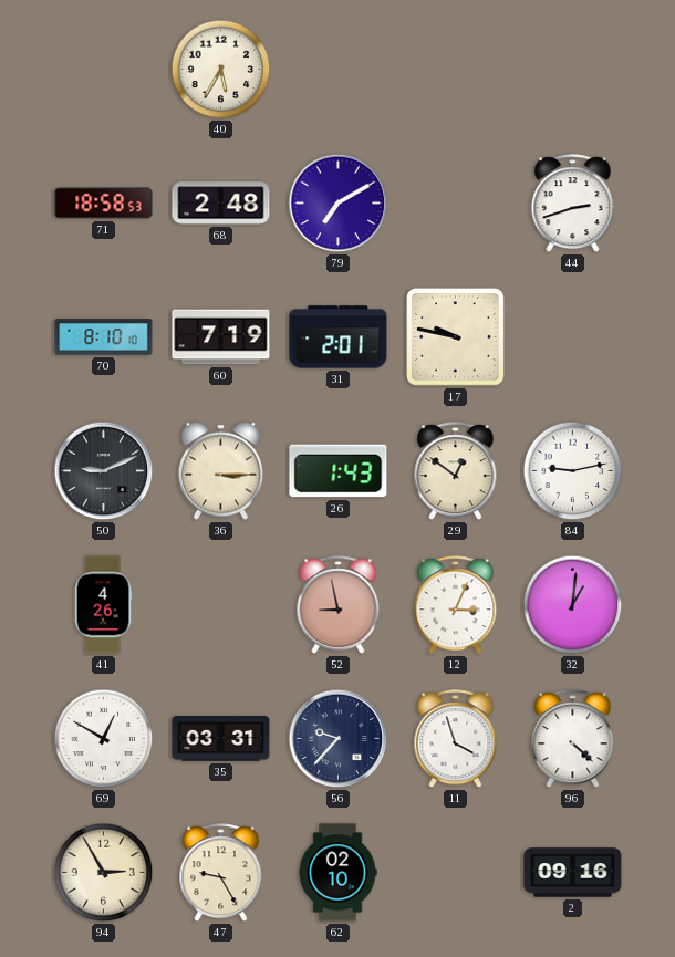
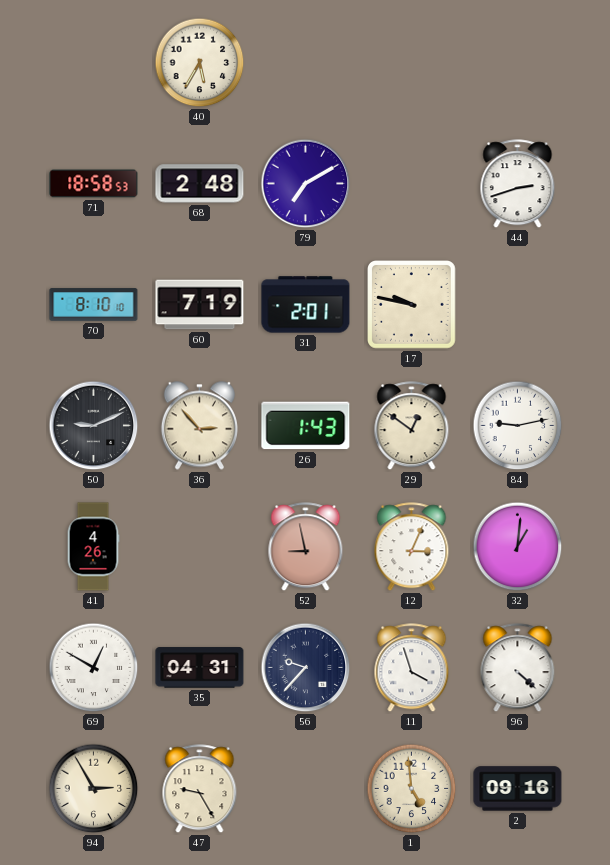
36: 3:15 -> 2:53
35: 03:31 -> 04:31
62: 02:10 -> none
1: none -> 4:59
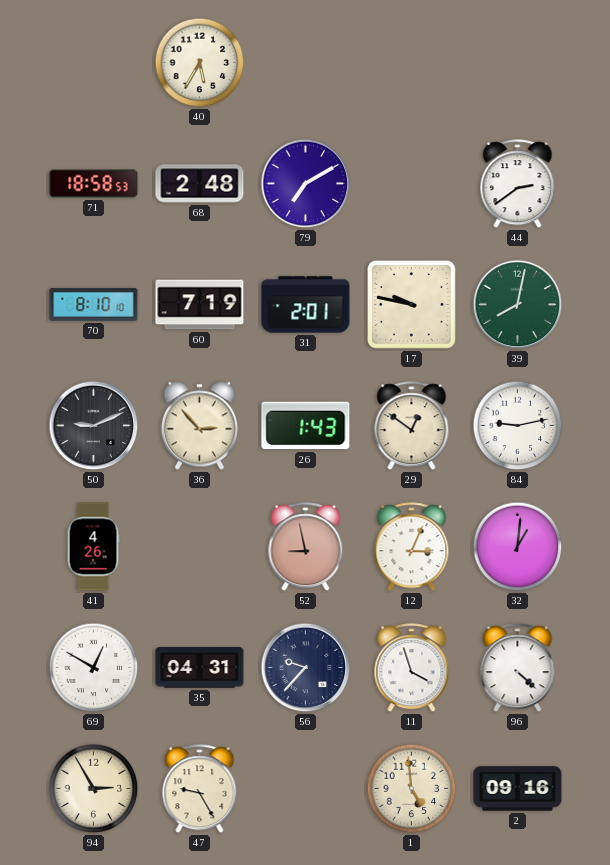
44: 2:42 -> 2:39
39: none -> 8:02
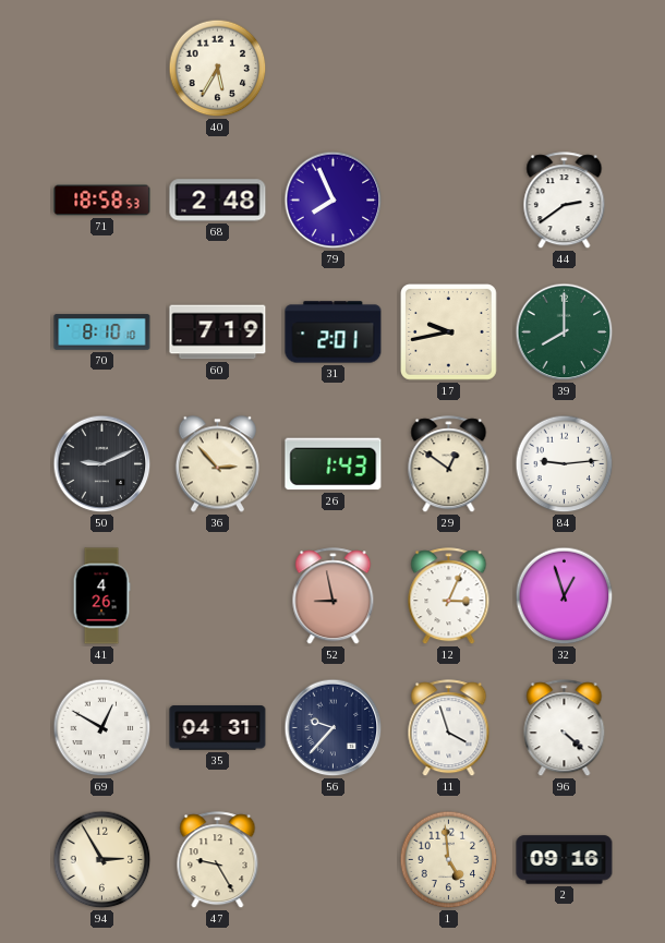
79: 7:10 -> 7:56
17: 9:47 -> 9:43
39: 8:02 -> 8:00
84: 9:13 -> 9:14
32: 1:01 -> 12:57
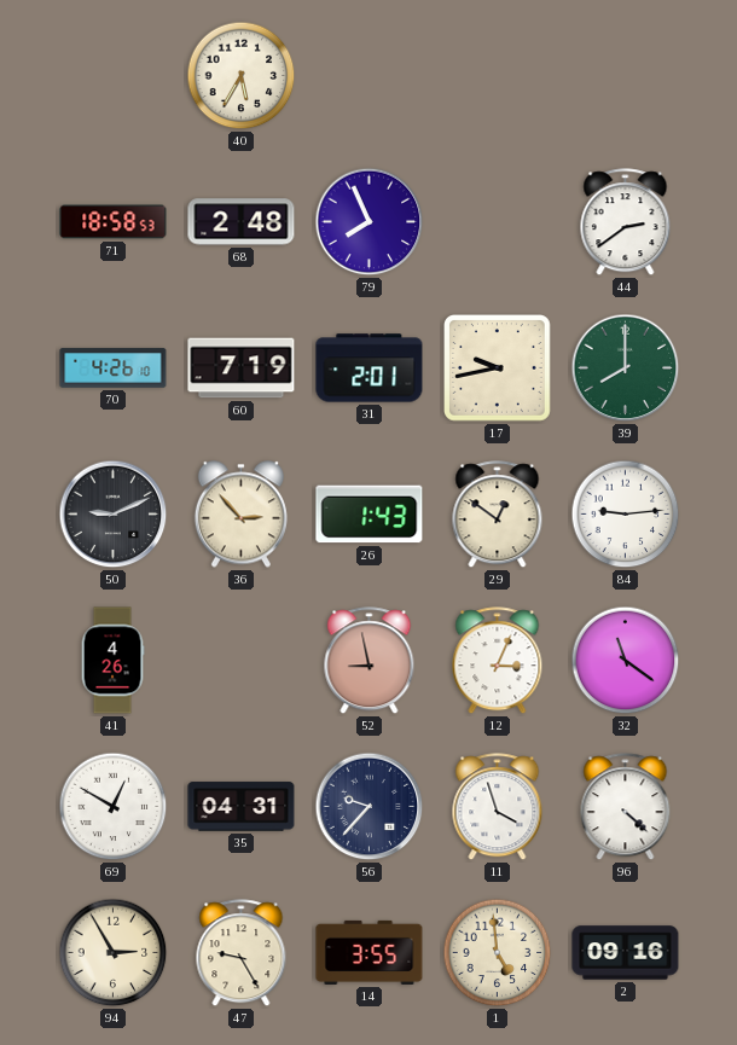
70: 8:10 -> 4:26
32: 12:57 -> 11:21
14: none -> 3:55
